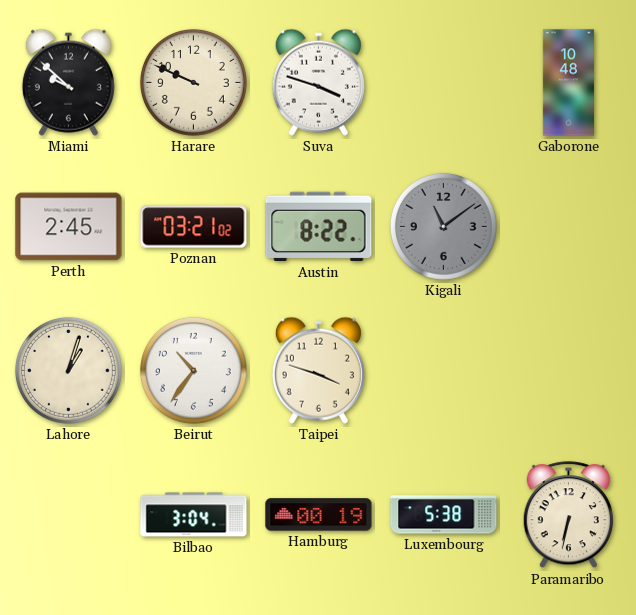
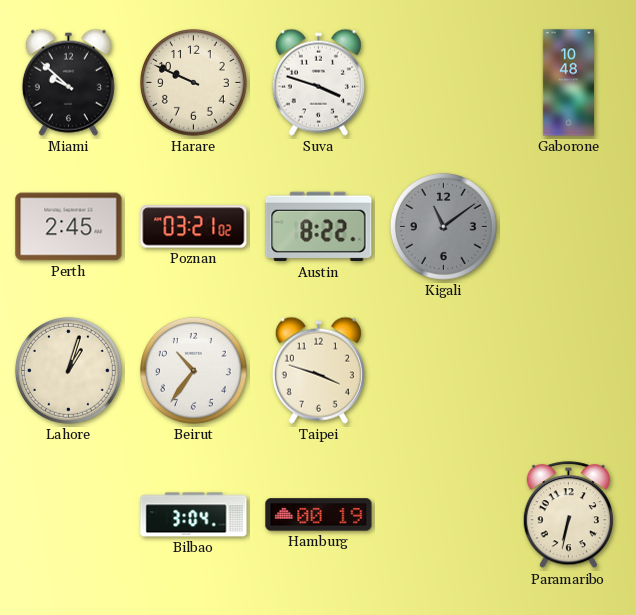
Luxembourg: 5:38 -> none
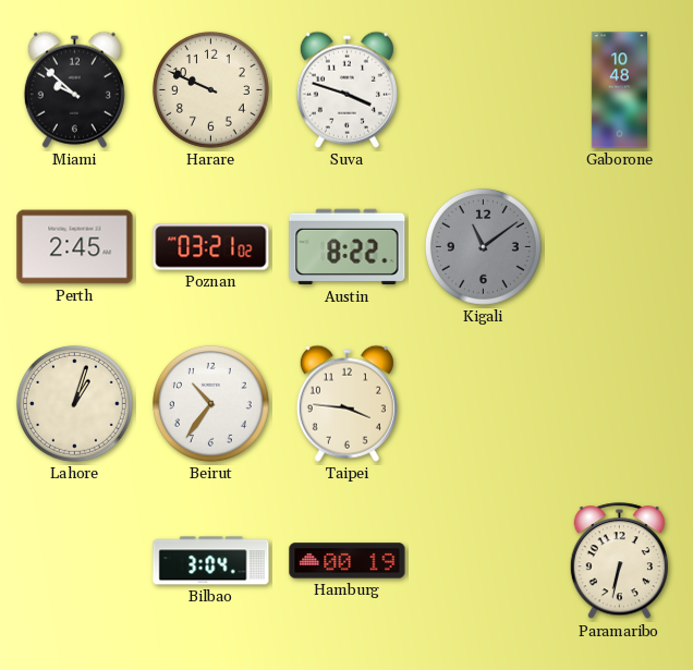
Taipei: 3:48 -> 3:46
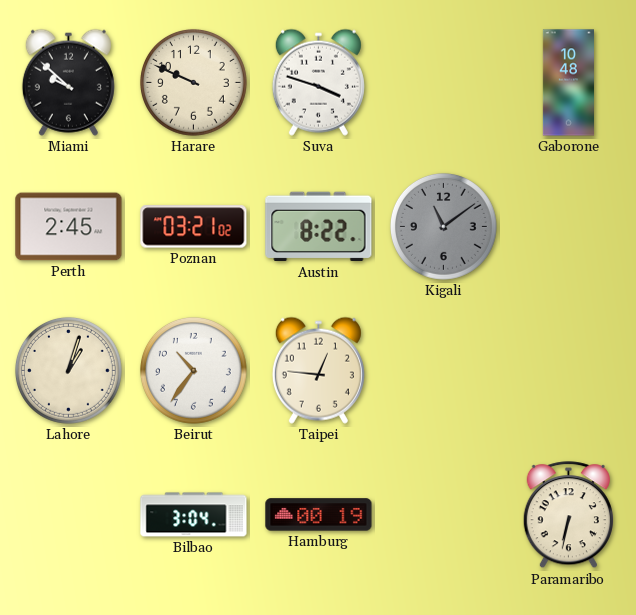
Taipei: 3:46 -> 12:46
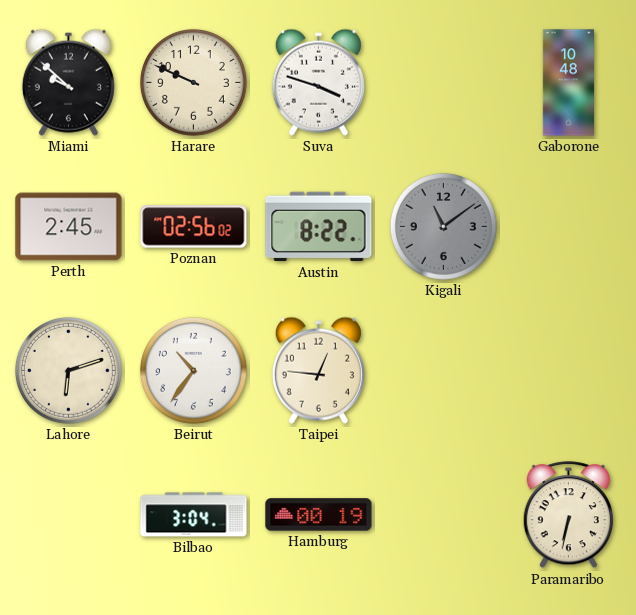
Poznan: 03:21 -> 02:56
Lahore: 1:03 -> 6:12
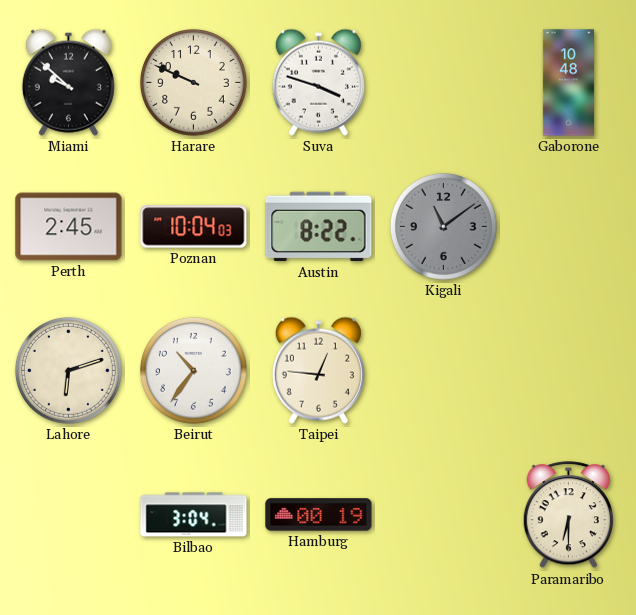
Poznan: 02:56 -> 10:04
Paramaribo: 6:32 -> 6:30
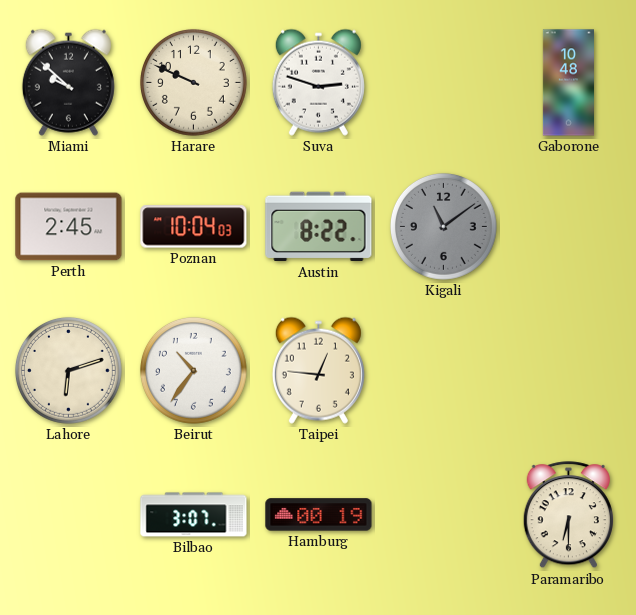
Suva: 3:48 -> 2:48
Bilbao: 3:04 -> 3:07
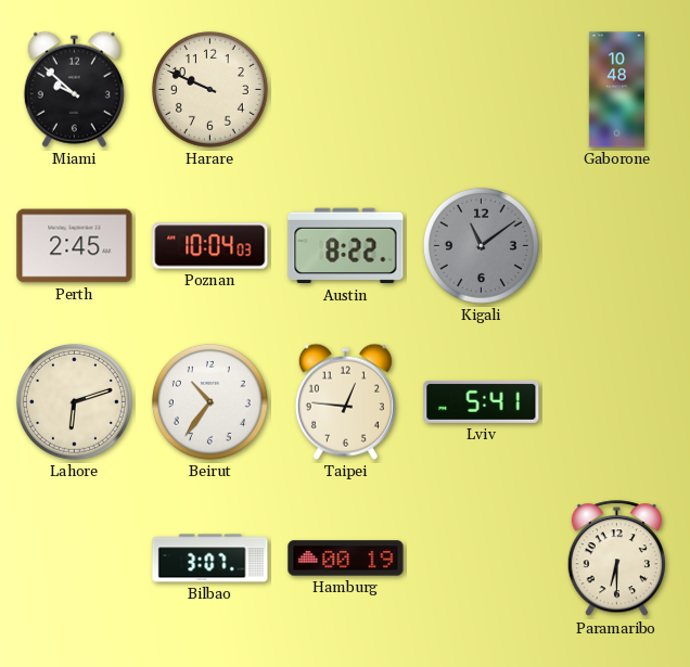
Suva: 2:48 -> none
Lviv: none -> 5:41
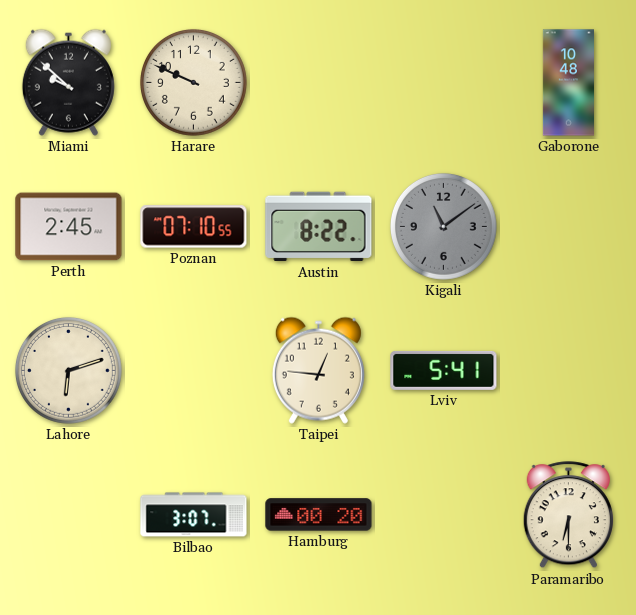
Poznan: 10:04 -> 07:10
Beirut: 10:36 -> none
Hamburg: 00:19 -> 00:20
